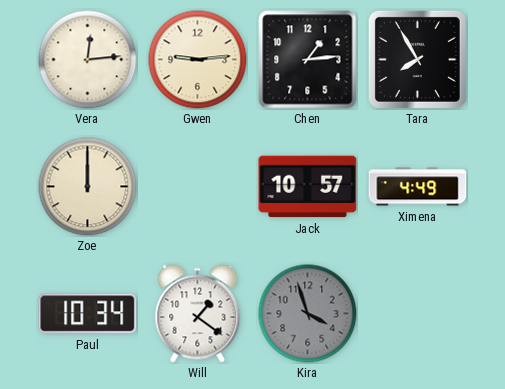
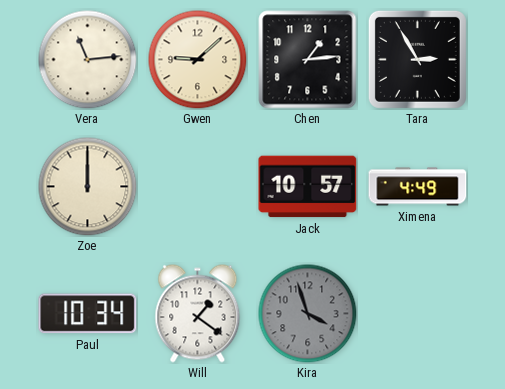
Vera: 12:14 -> 11:14
Gwen: 9:14 -> 9:08
Tara: 7:55 -> 2:55
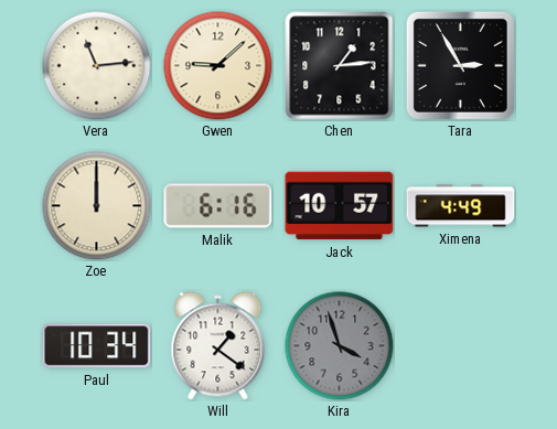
Malik: none -> 6:16
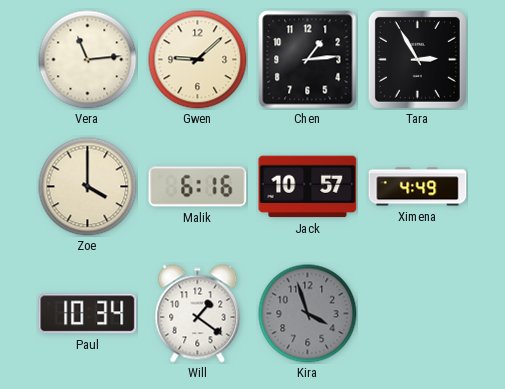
Zoe: 12:00 -> 4:00
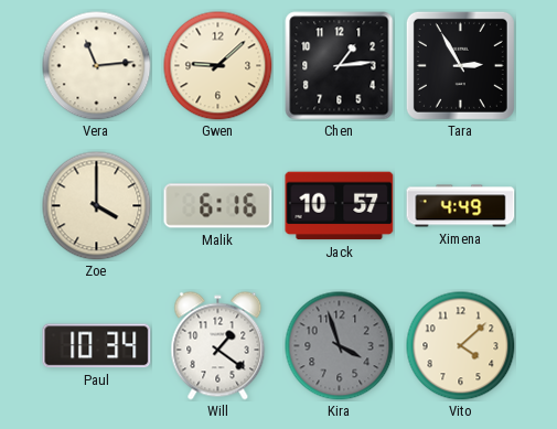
Vito: none -> 4:08
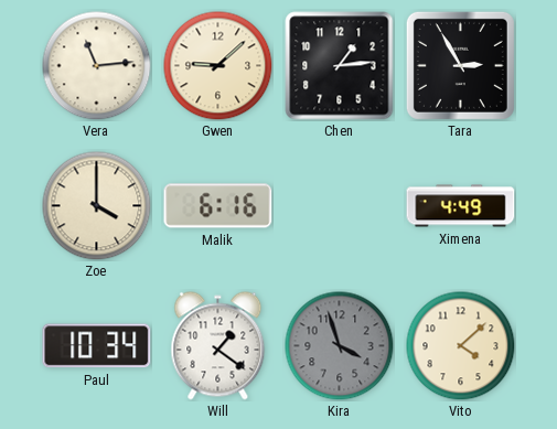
Jack: 10:57 -> none
